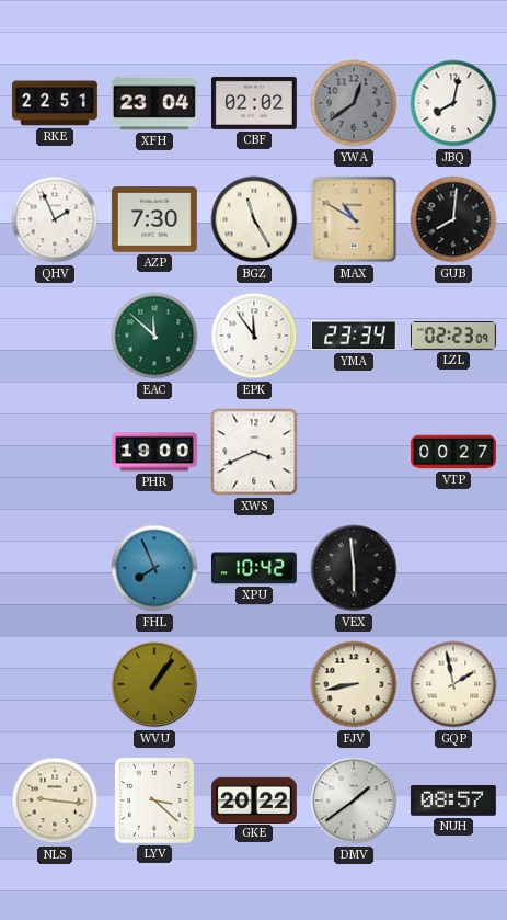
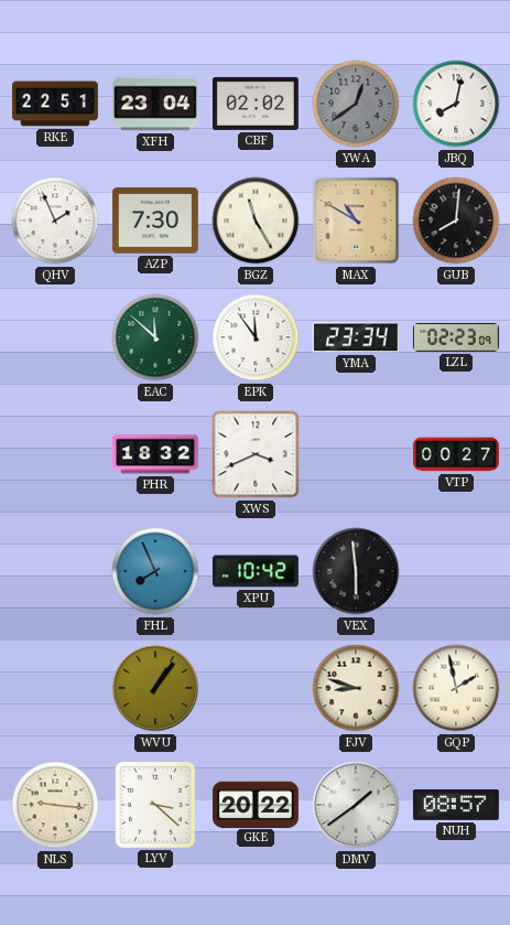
PHR: 19:00 -> 18:32
FJV: 8:43 -> 8:48
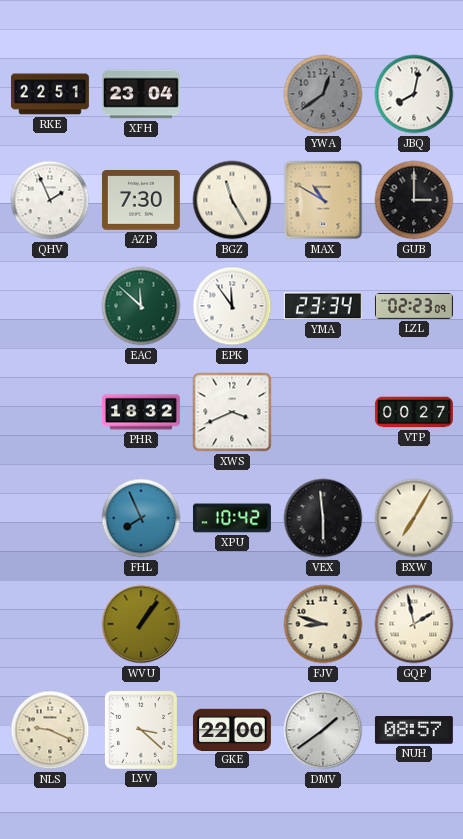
CBF: 02:02 -> none
GUB: 8:01 -> 3:00
BXW: none -> 7:05
NLS: 9:16 -> 9:19
GKE: 20:22 -> 22:00
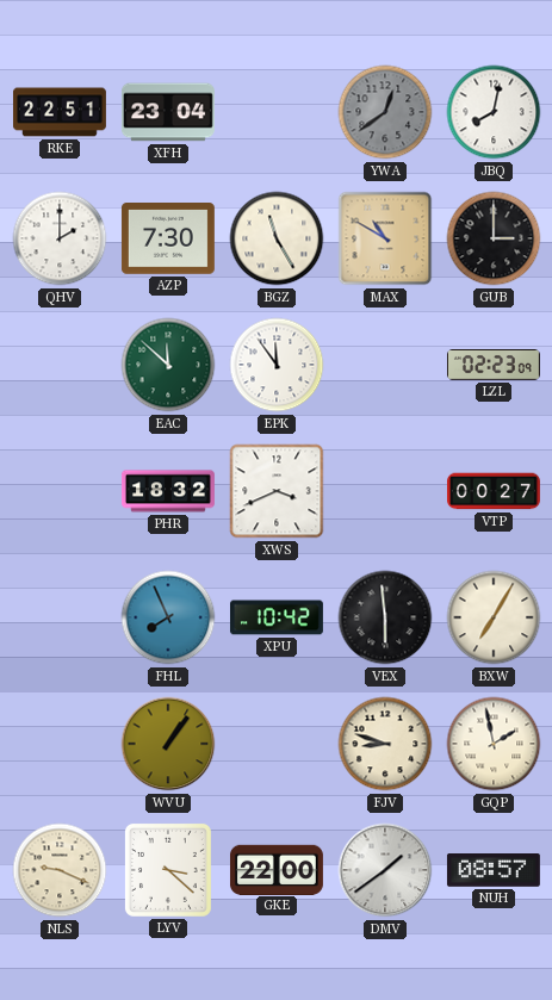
QHV: 1:56 -> 2:00
YMA: 23:34 -> none
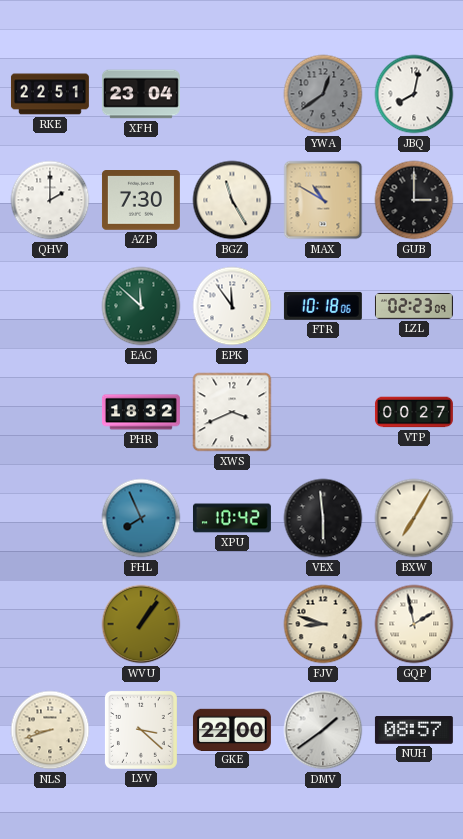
FTR: none -> 10:18
NLS: 9:19 -> 8:42
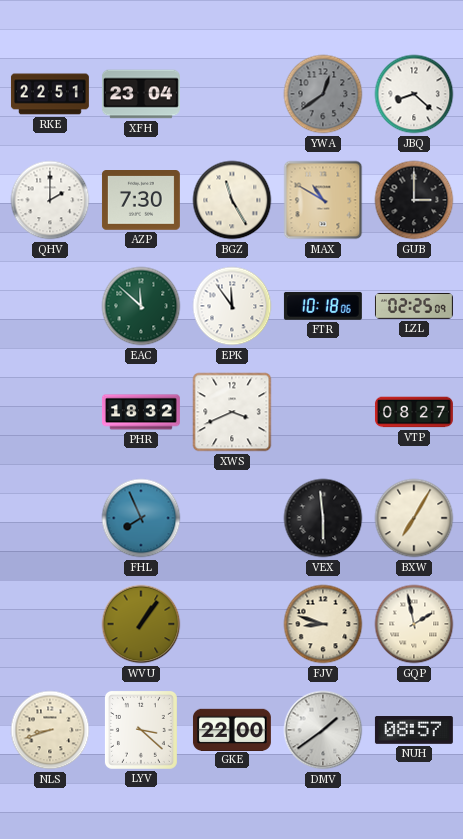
JBQ: 8:02 -> 8:22
LZL: 02:23 -> 02:25
VTP: 00:27 -> 08:27
XPU: 10:42 -> none
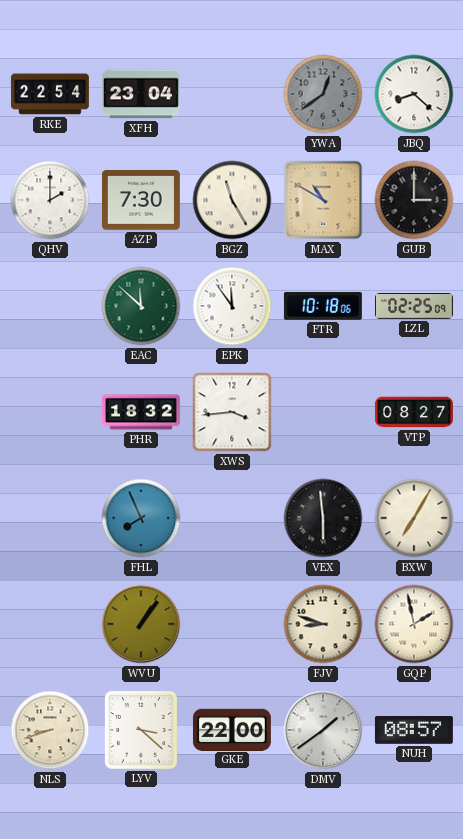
RKE: 22:51 -> 22:54
XWS: 3:41 -> 3:44
